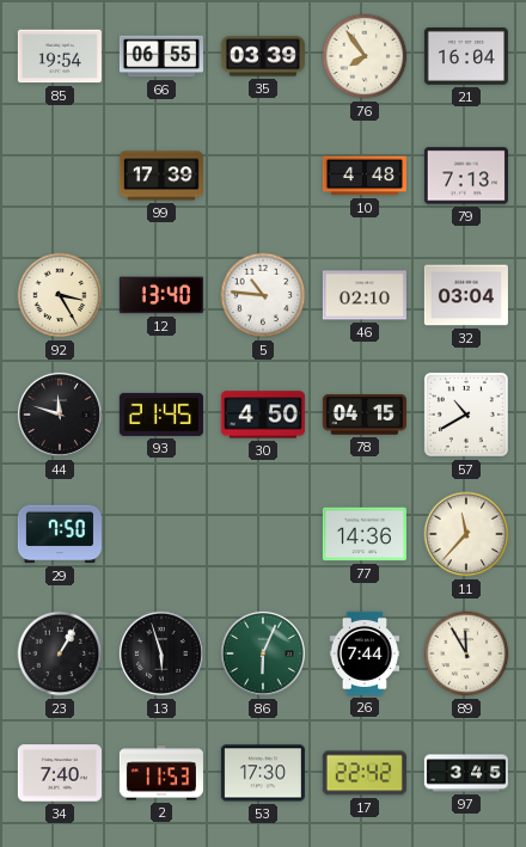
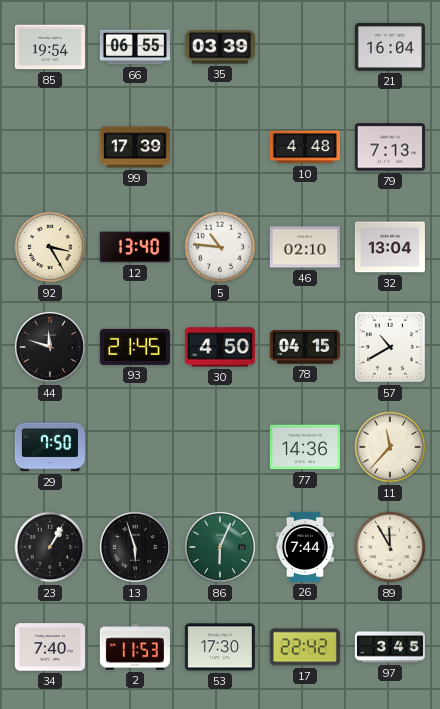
76: 7:54 -> none
32: 03:04 -> 13:04
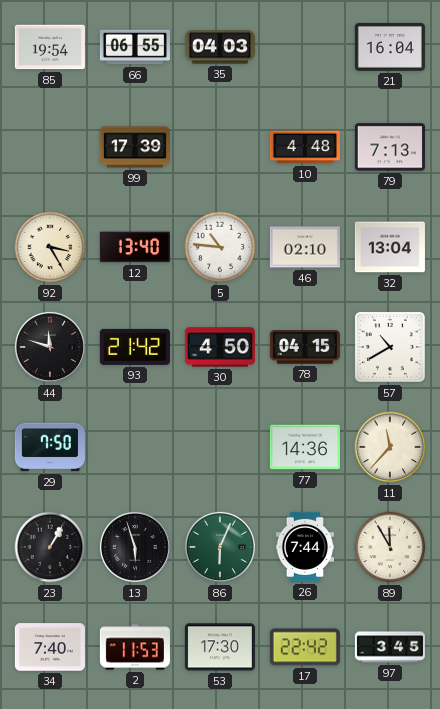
35: 03:39 -> 04:03
93: 21:45 -> 21:42
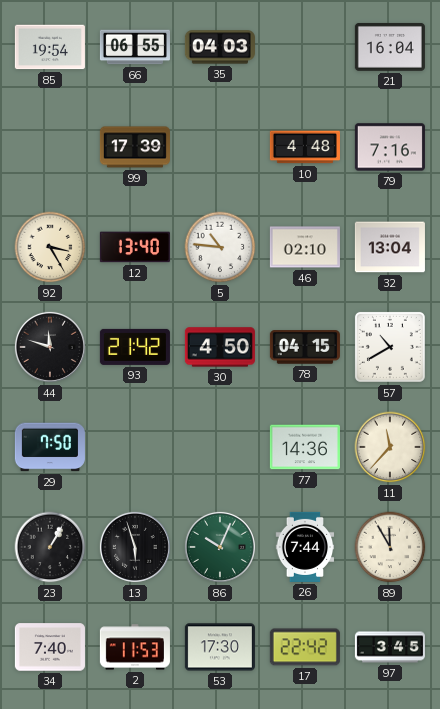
79: 7:13 -> 7:16
86: 6:04 -> 10:04
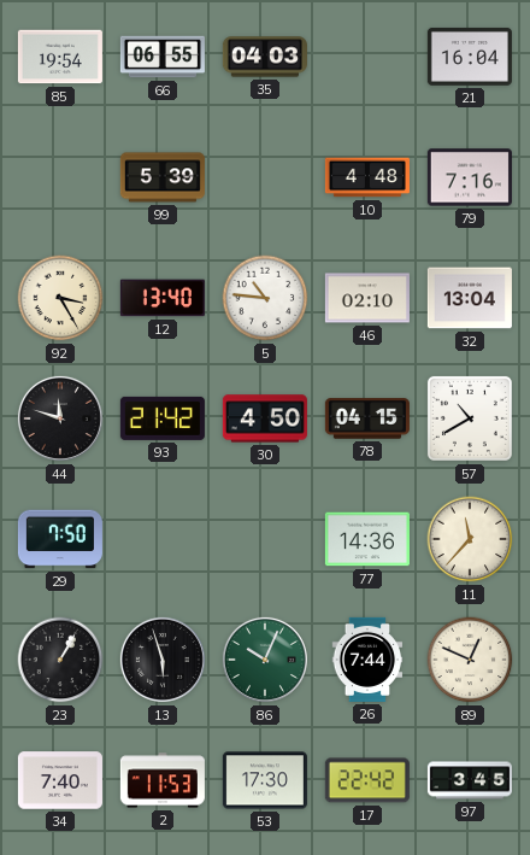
99: 17:39 -> 5:39
89: 11:55 -> 12:49
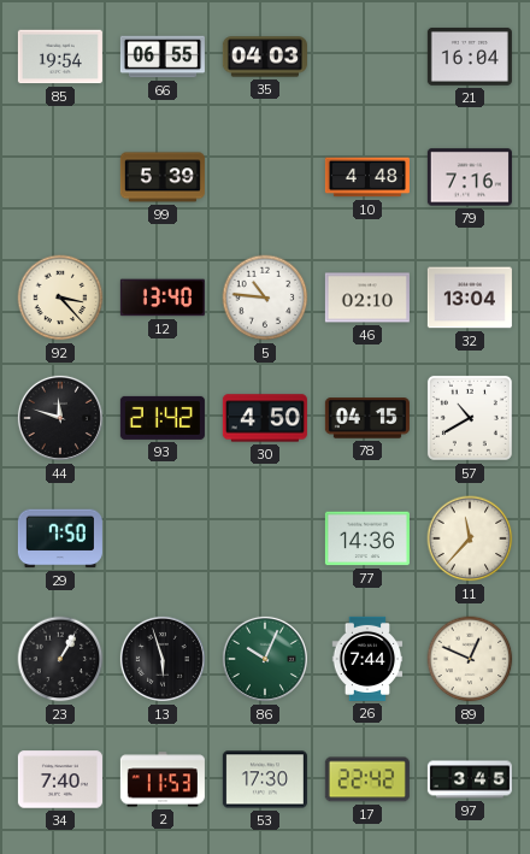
92: 3:25 -> 3:23
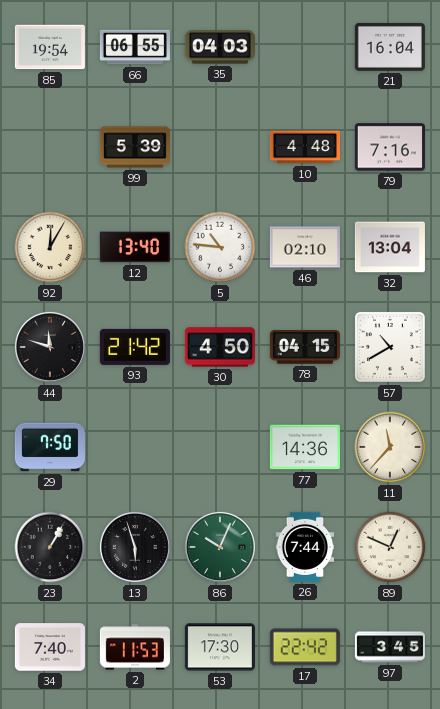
92: 3:23 -> 12:05
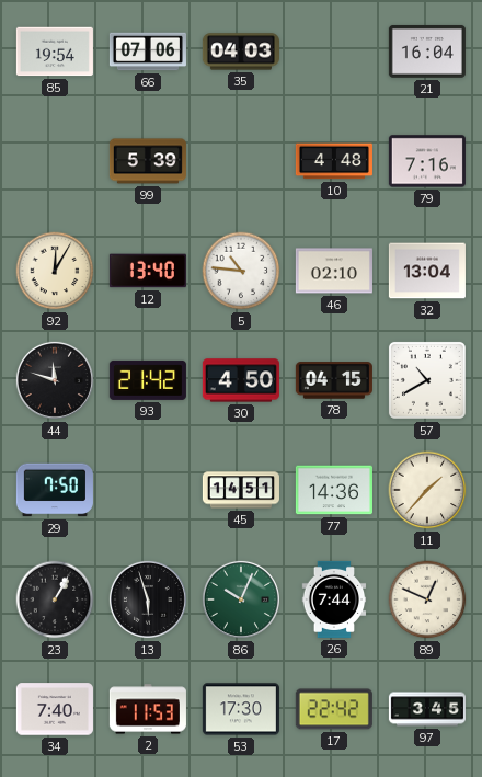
66: 06:55 -> 07:06
45: none -> 14:51
11: 11:37 -> 1:37
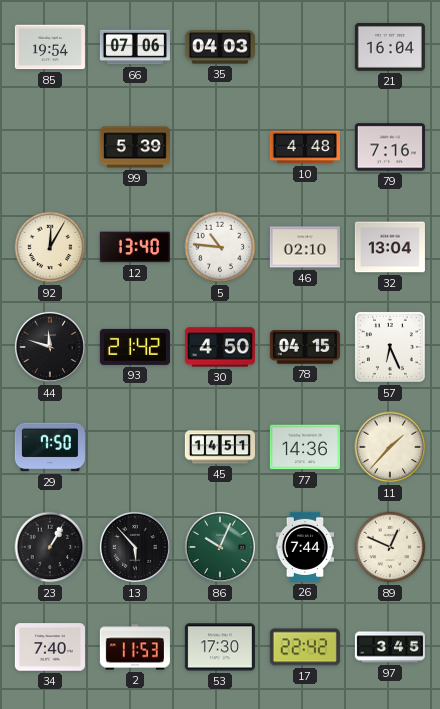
57: 10:40 -> 6:26
13: 5:57 -> 5:53
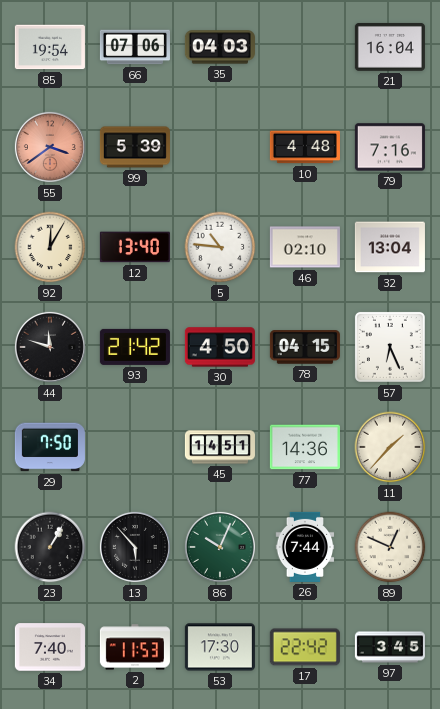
55: none -> 3:39
